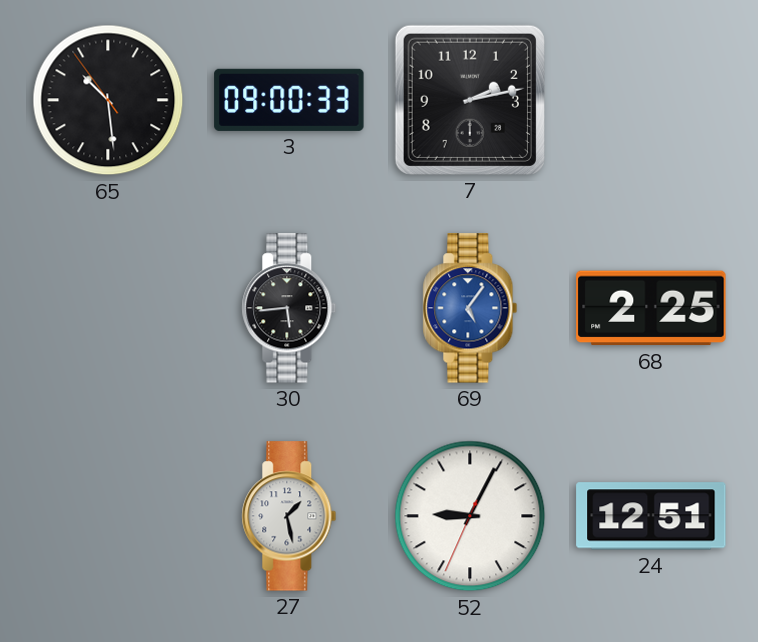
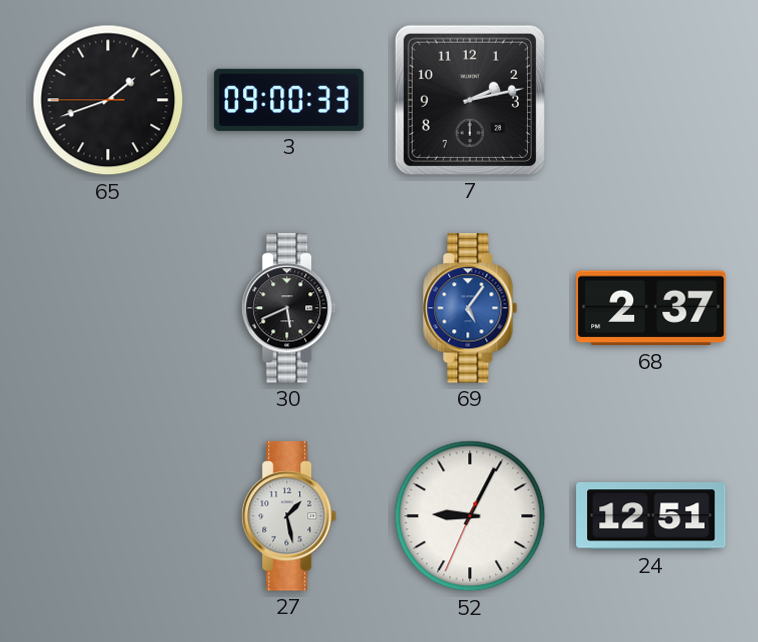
65: 10:28 -> 1:41
30: 5:44 -> 5:41
68: 2:25 -> 2:37
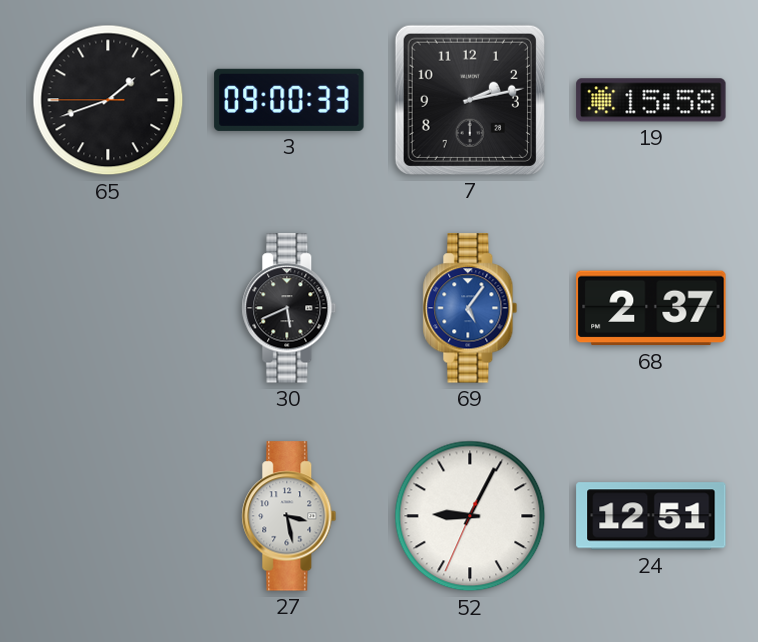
19: none -> 15:58
27: 1:28 -> 3:28
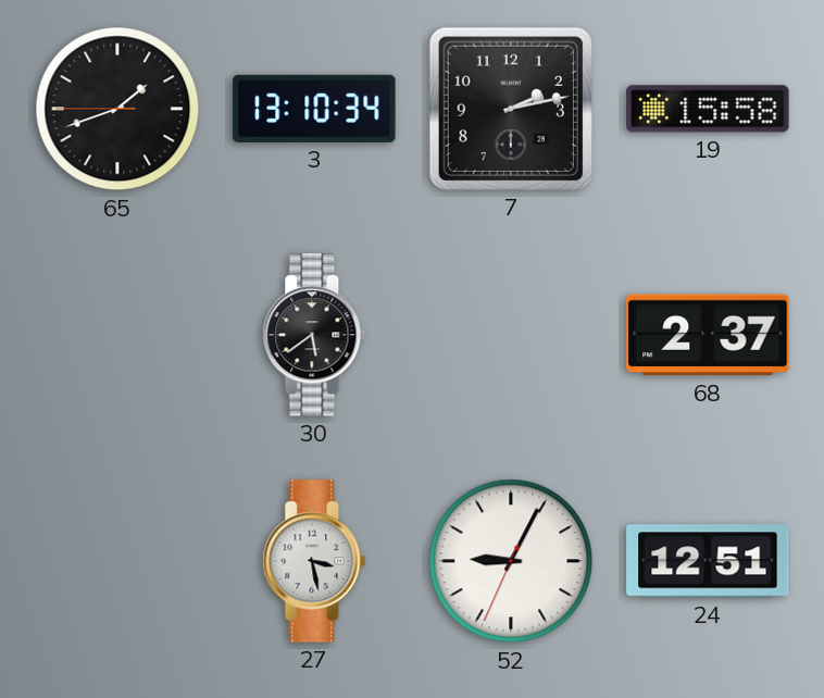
3: 09:00 -> 13:10
30: 5:41 -> 5:39
69: 5:06 -> none
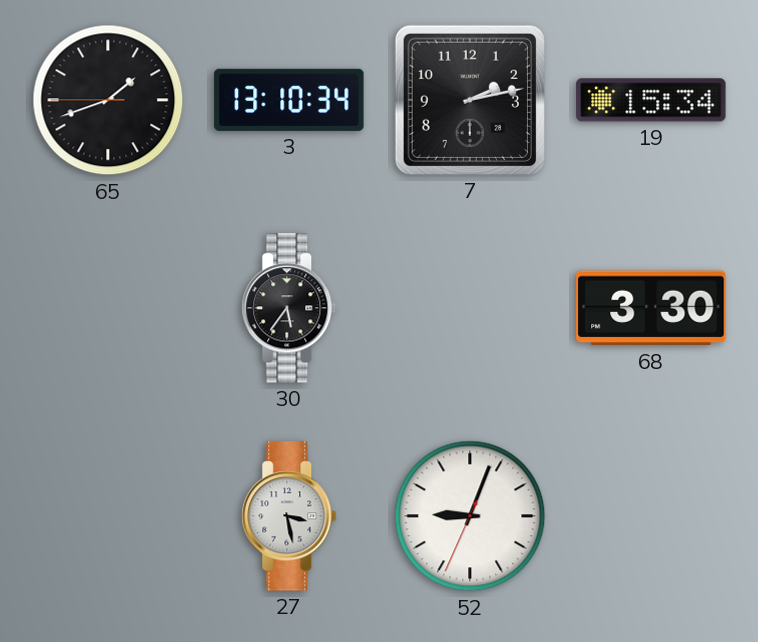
19: 15:58 -> 15:34
30: 5:39 -> 5:36
68: 2:37 -> 3:30
52: 9:04 -> 9:03
24: 12:51 -> none
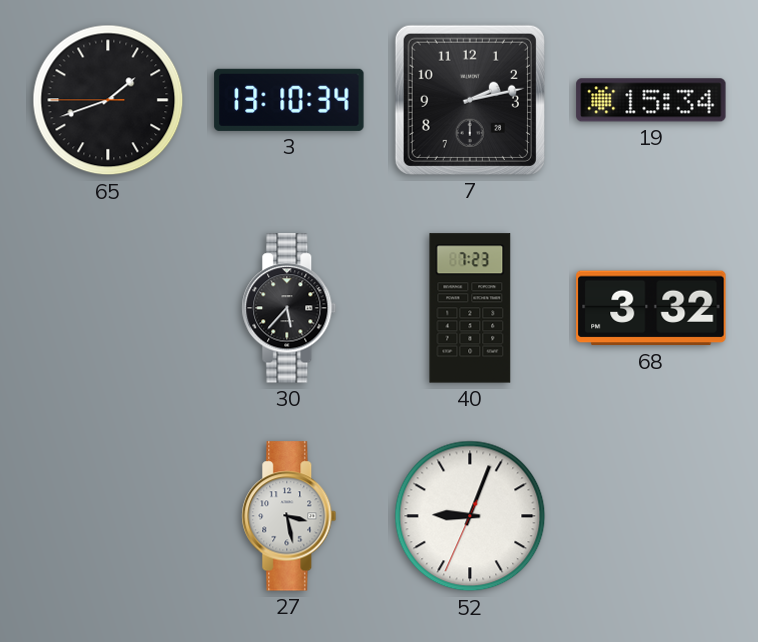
30: 5:36 -> 5:37
40: none -> 7:23
68: 3:30 -> 3:32
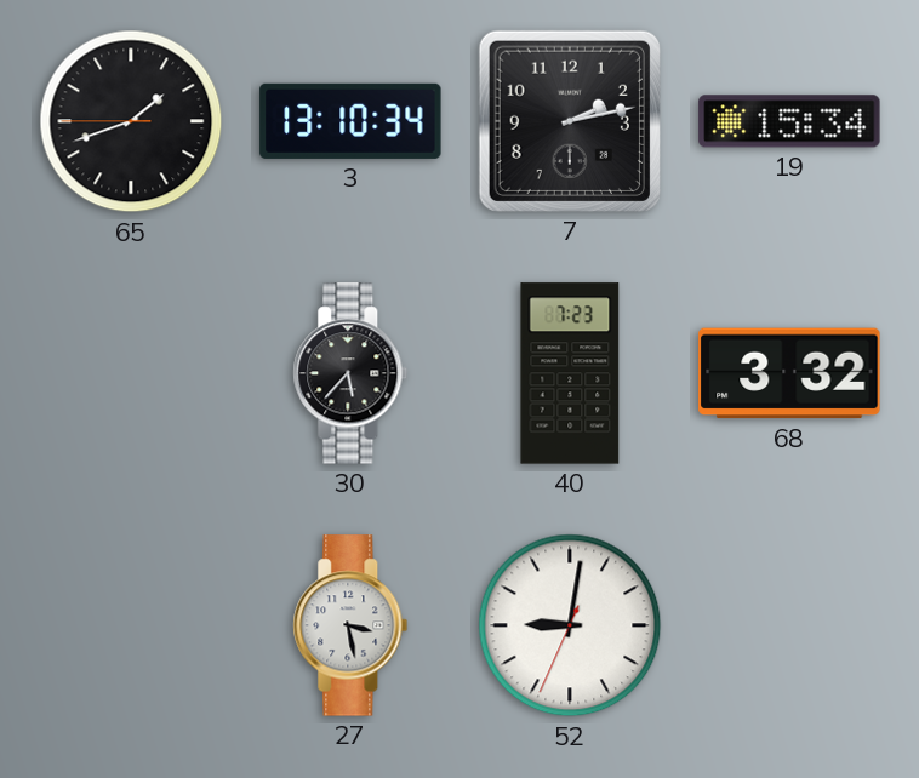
52: 9:03 -> 9:01
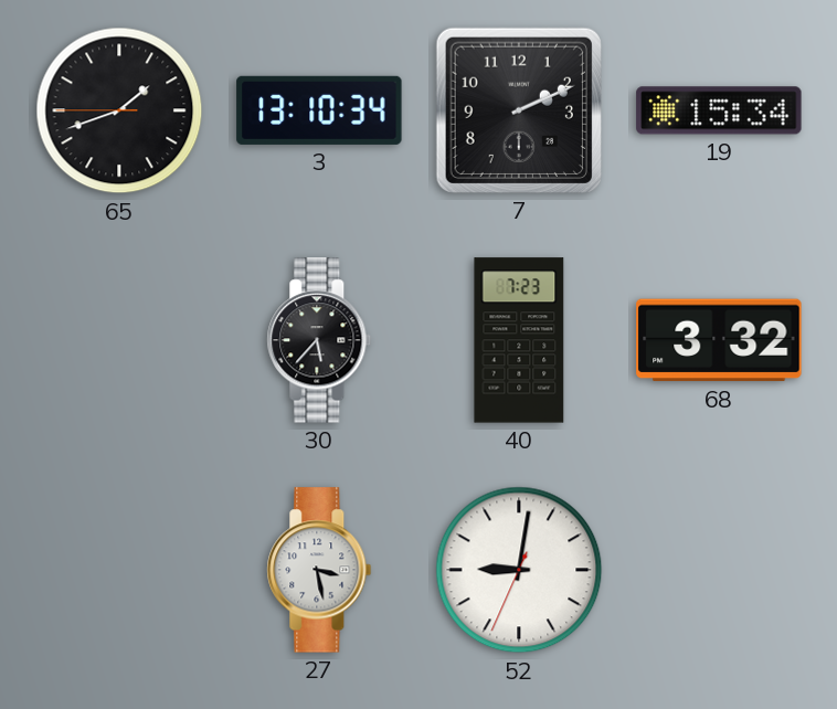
7: 2:13 -> 2:11
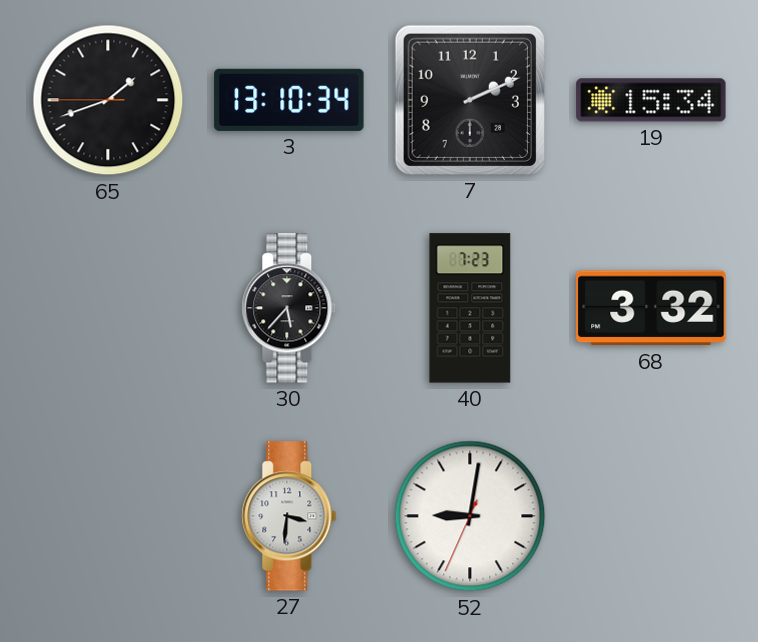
27: 3:28 -> 3:31
